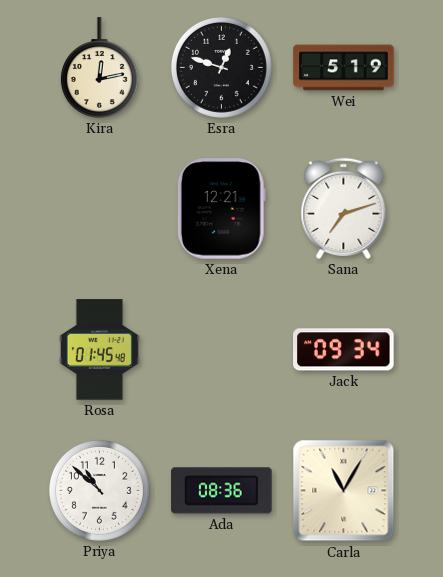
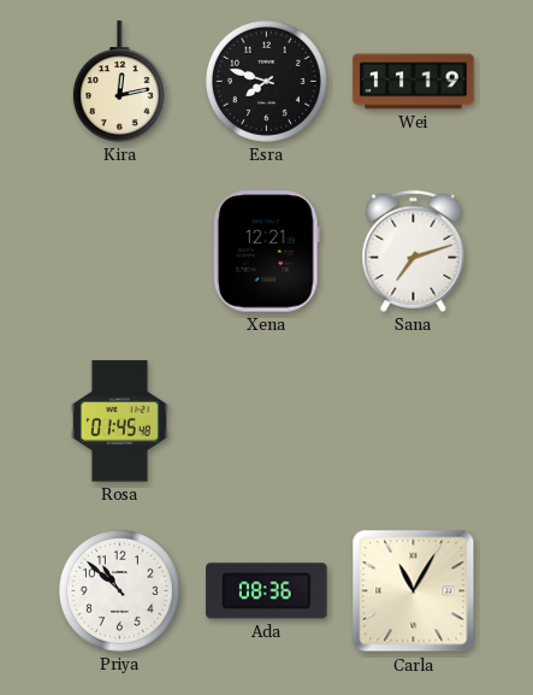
Esra: 12:48 -> 7:48
Wei: 5:19 -> 11:19
Jack: 09:34 -> none
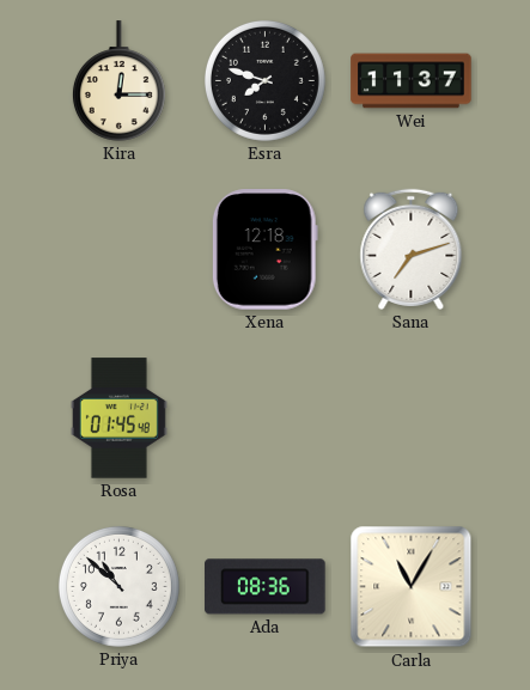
Kira: 12:13 -> 12:15
Wei: 11:19 -> 11:37
Xena: 12:21 -> 12:18
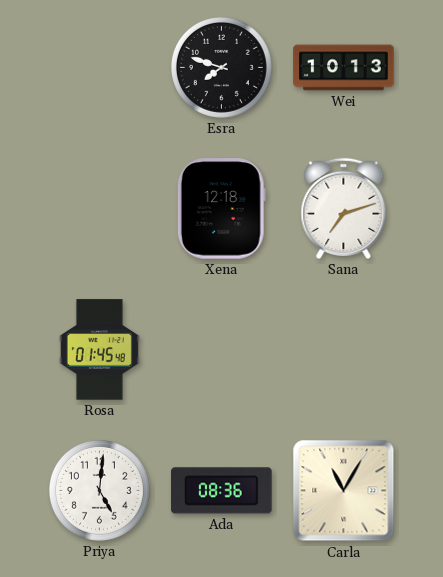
Kira: 12:15 -> none
Wei: 11:37 -> 10:13
Priya: 10:52 -> 5:01
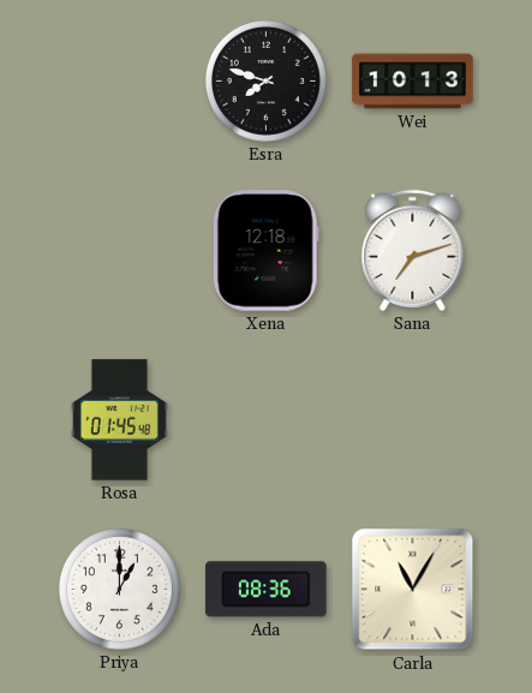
Priya: 5:01 -> 1:00
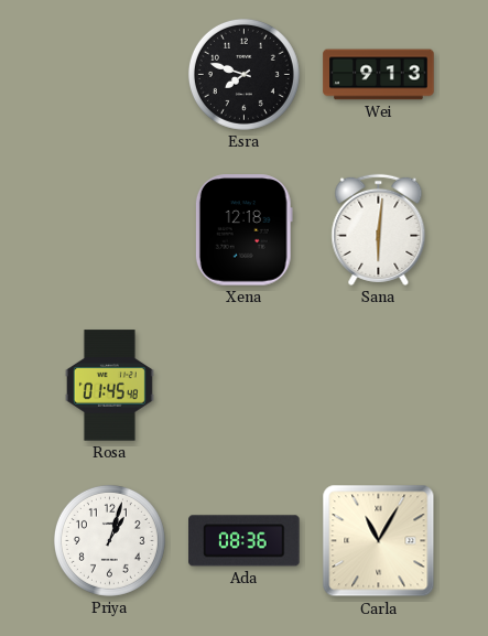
Wei: 10:13 -> 9:13
Sana: 7:12 -> 6:01
Priya: 1:00 -> 1:03
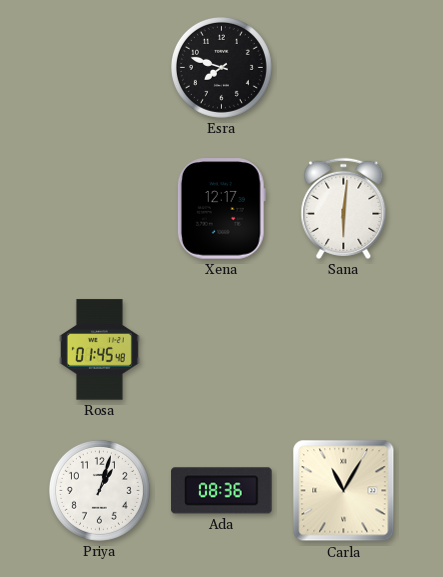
Wei: 9:13 -> none
Xena: 12:18 -> 12:17
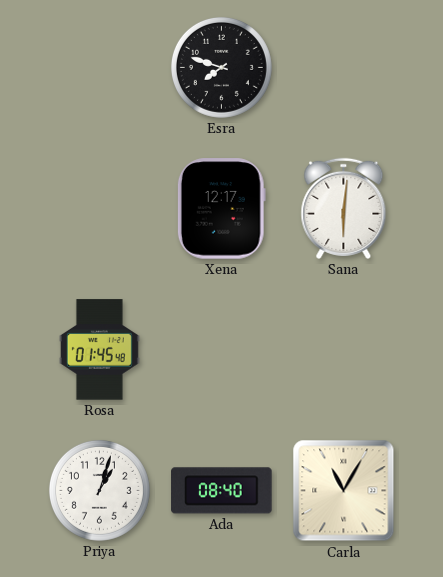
Ada: 08:36 -> 08:40
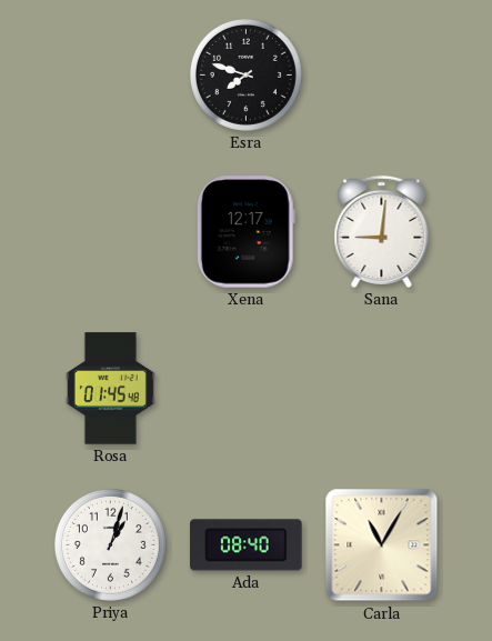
Sana: 6:01 -> 9:01
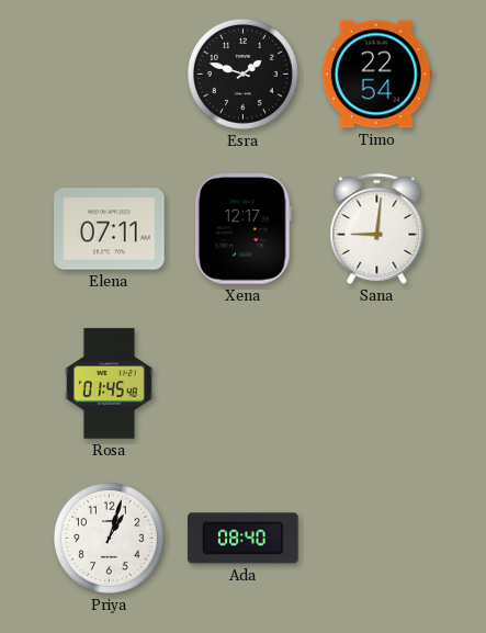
Esra: 7:48 -> 1:48
Timo: none -> 22:54
Elena: none -> 07:11
Carla: 11:05 -> none
